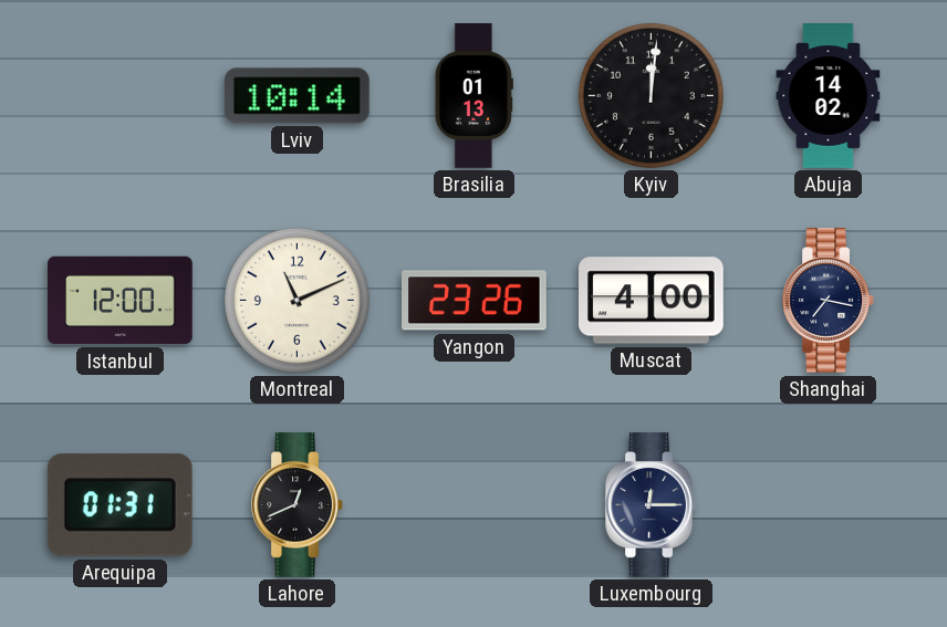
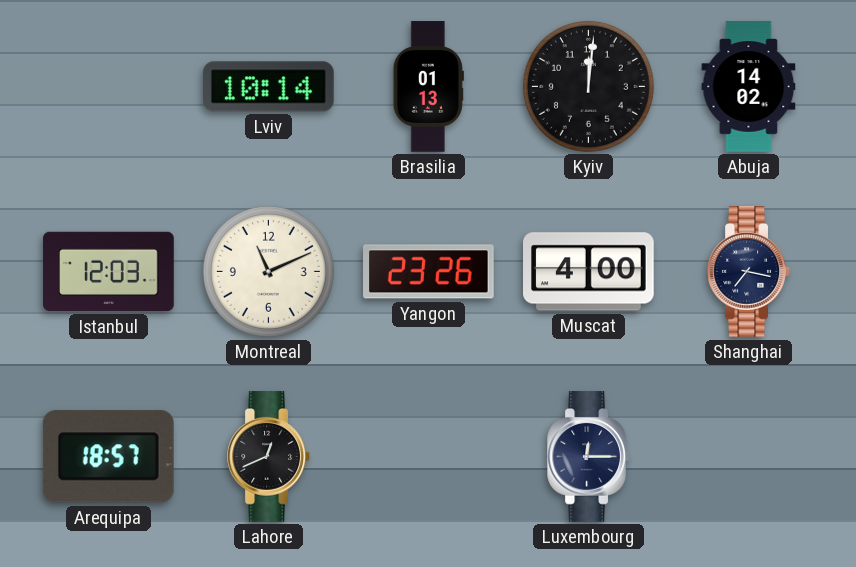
Istanbul: 12:00 -> 12:03
Arequipa: 01:31 -> 18:57
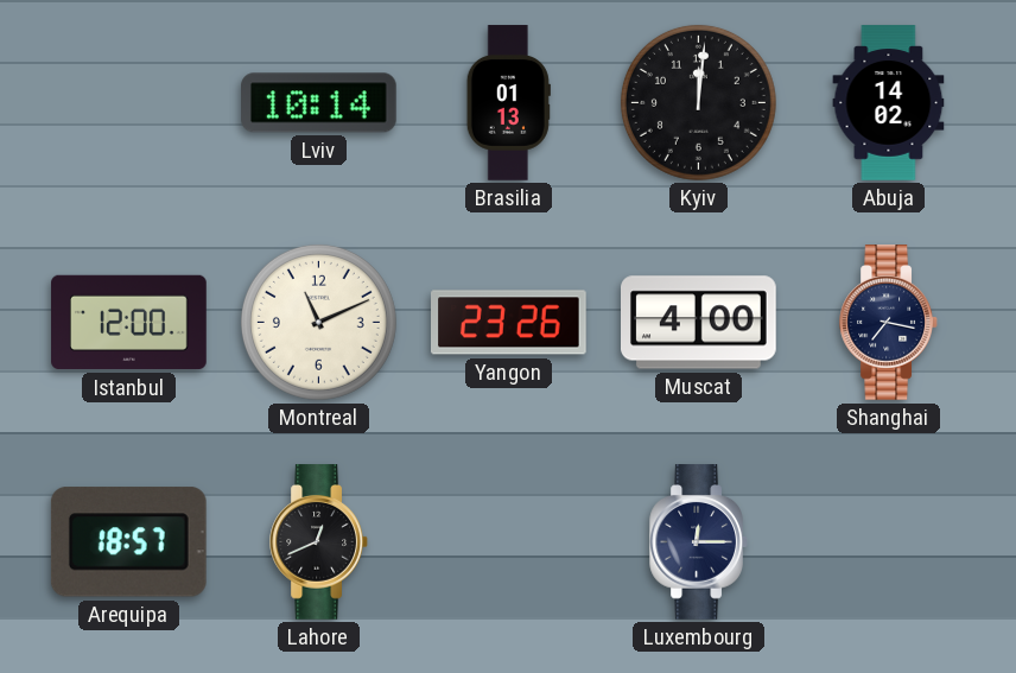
Istanbul: 12:03 -> 12:00
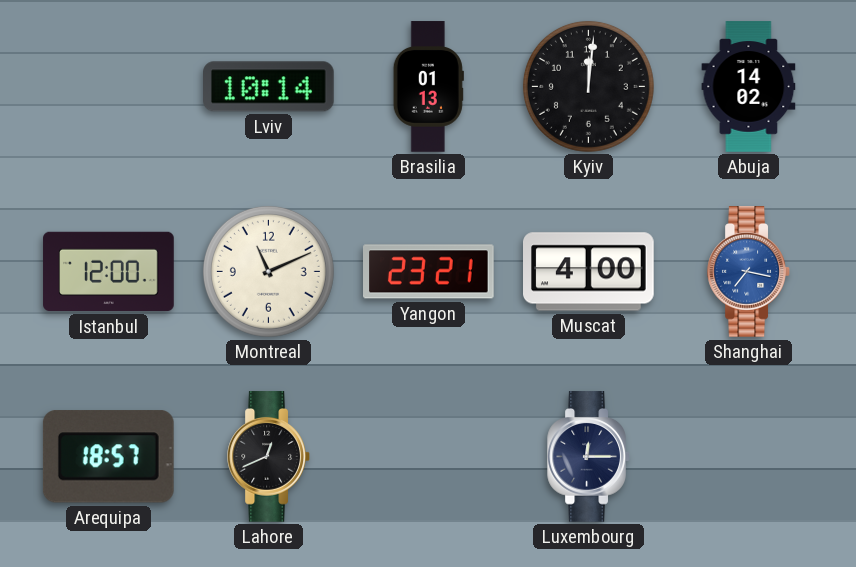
Yangon: 23:26 -> 23:21
Shanghai dial: navy -> blue
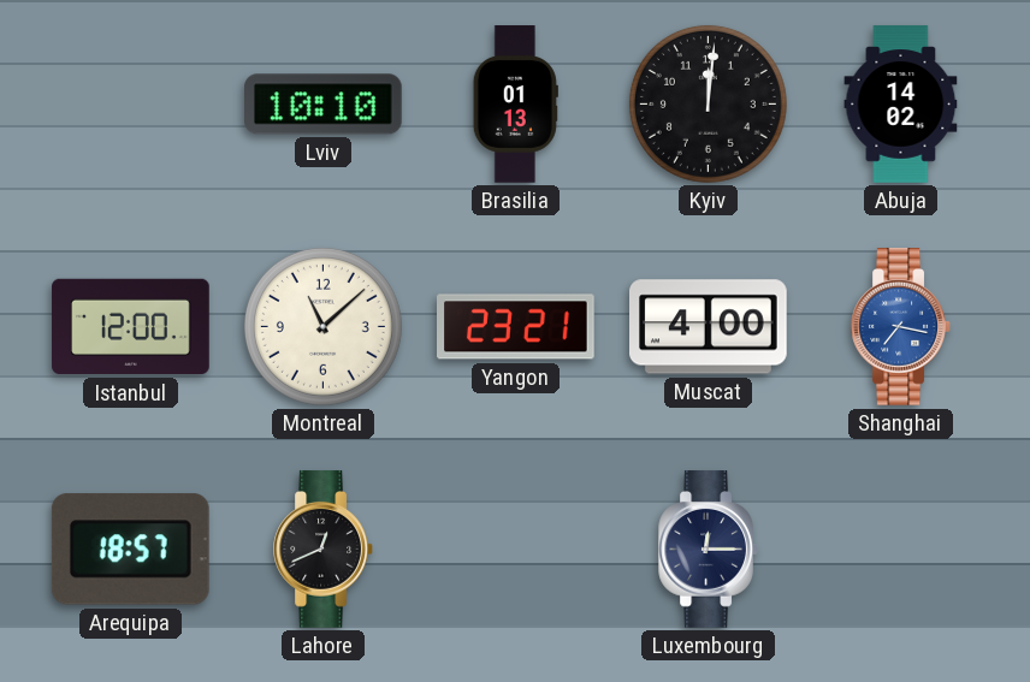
Lviv: 10:14 -> 10:10
Montreal: 11:11 -> 11:08
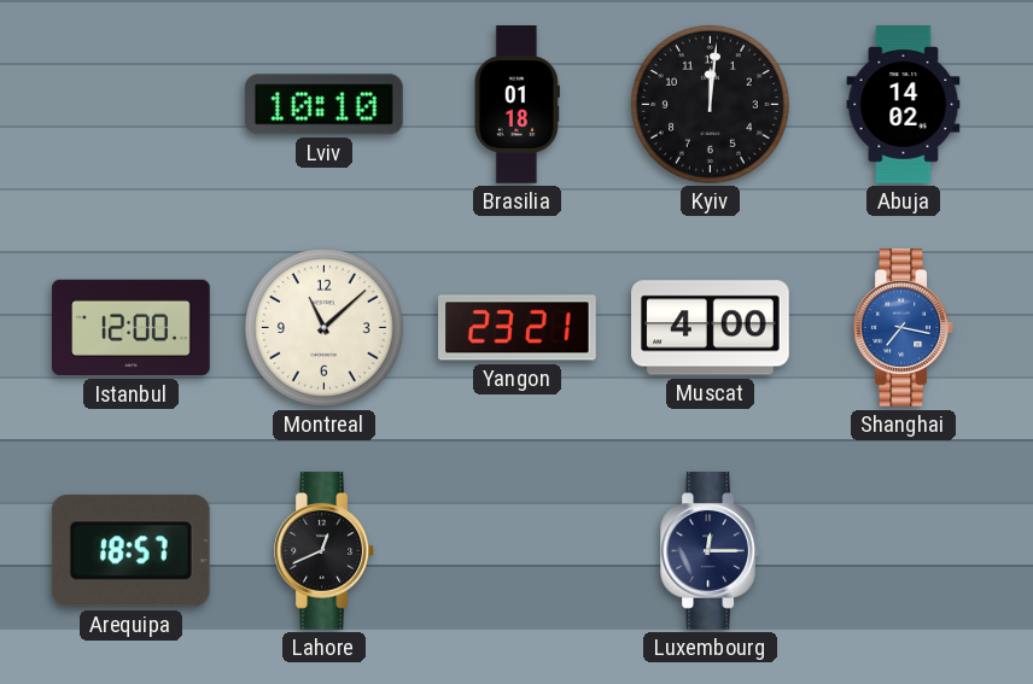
Brasilia: 01:13 -> 01:18
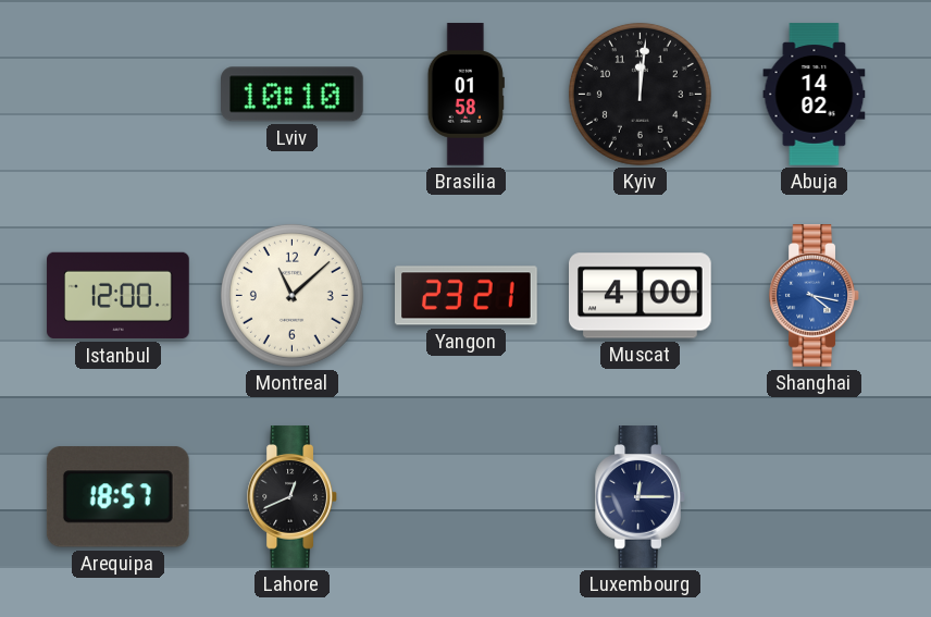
Brasilia: 01:18 -> 01:58
Shanghai: 7:17 -> 4:17
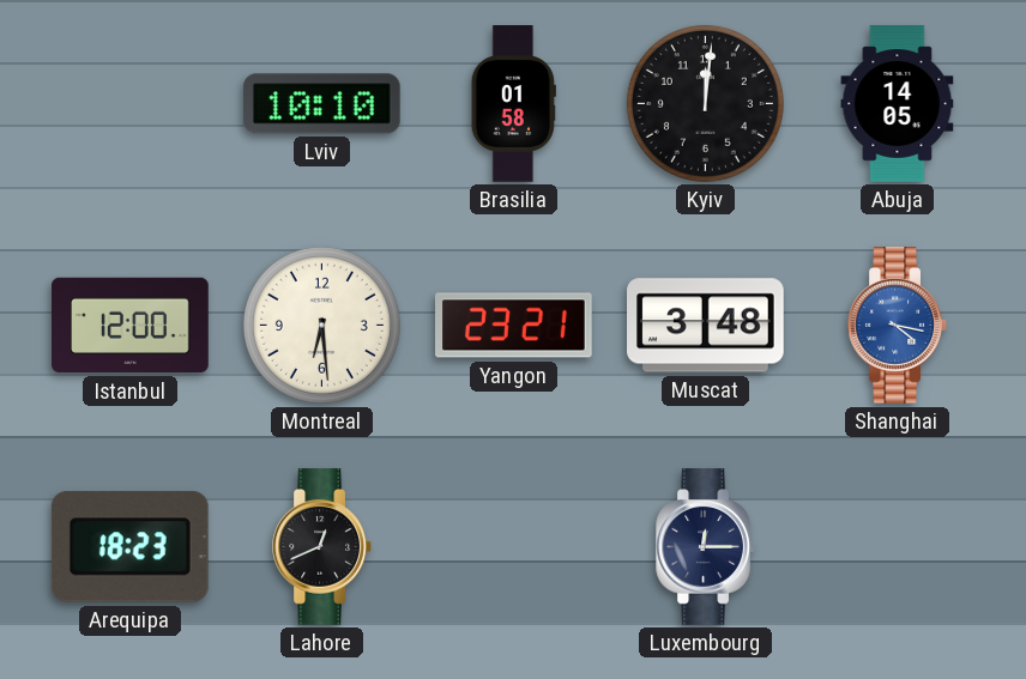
Abuja: 14:02 -> 14:05
Montreal: 11:08 -> 6:29
Muscat: 4:00 -> 3:48
Arequipa: 18:57 -> 18:23
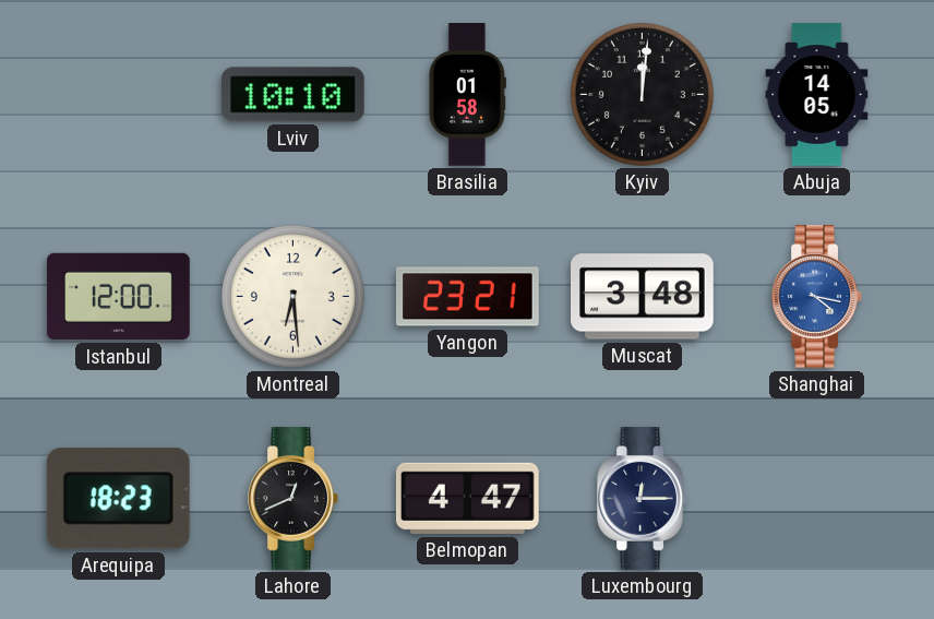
Belmopan: none -> 4:47
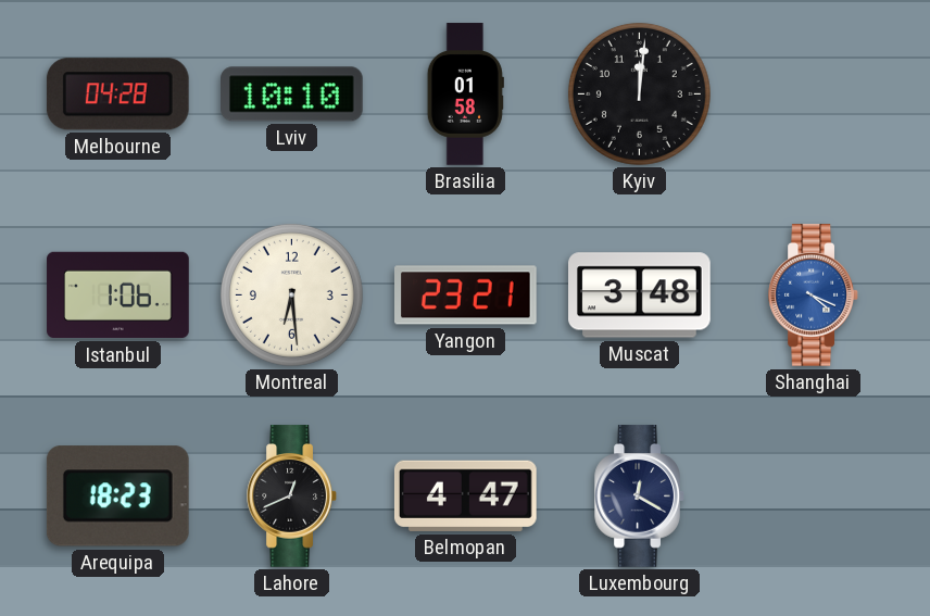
Melbourne: none -> 04:28
Abuja: 14:05 -> none
Istanbul: 12:00 -> 1:06
Shanghai: 4:17 -> 4:19
Luxembourg: 12:15 -> 12:20
